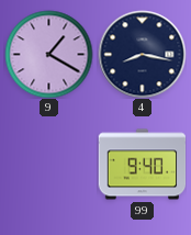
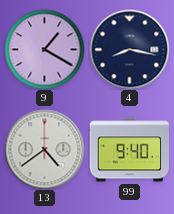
13: none -> 4:39
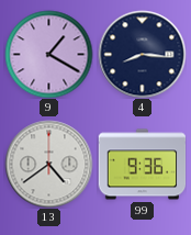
4: 8:17 -> 8:16
99: 9:40 -> 9:36
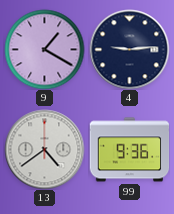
4: 8:16 -> 9:14
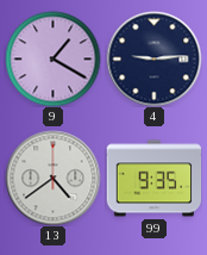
99: 9:36 -> 9:35
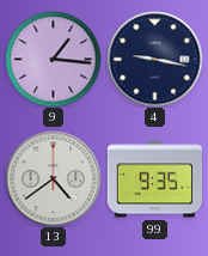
9: 1:20 -> 1:16
4: 9:14 -> 9:17
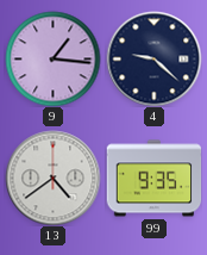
4: 9:17 -> 9:22
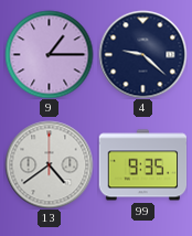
9: 1:16 -> 1:15
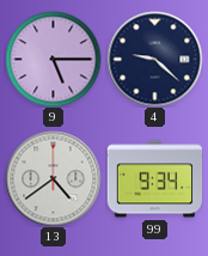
9: 1:15 -> 5:15
99: 9:35 -> 9:34
